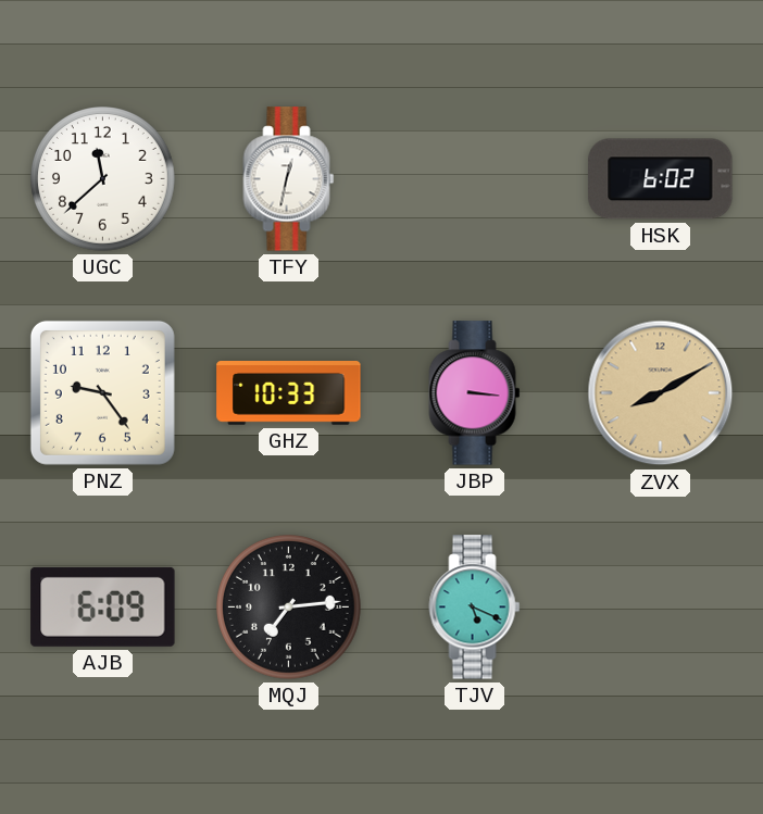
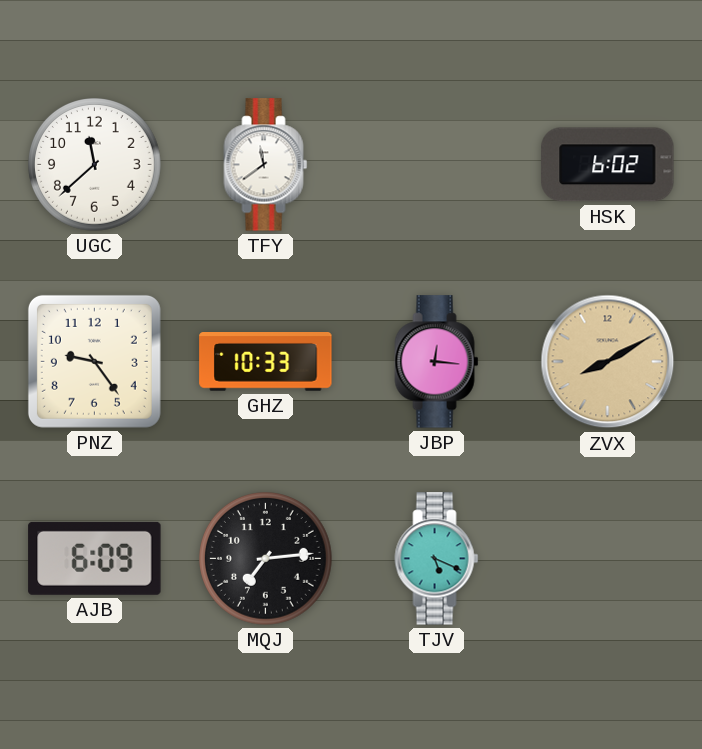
TFY: 12:32 -> 11:39
JBP: 3:16 -> 12:16
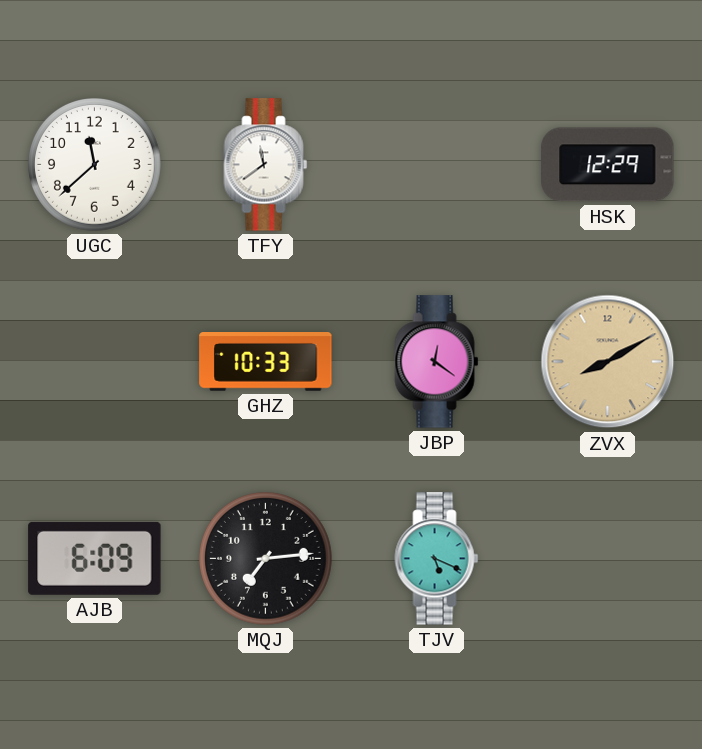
HSK: 6:02 -> 12:29
PNZ: 9:24 -> none
JBP: 12:16 -> 12:21
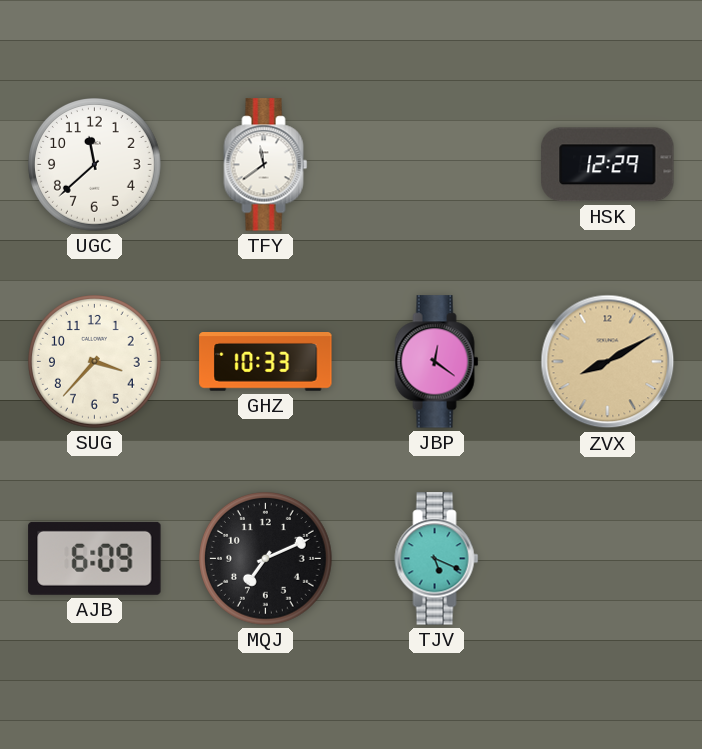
SUG: none -> 3:37
MQJ: 7:14 -> 7:11
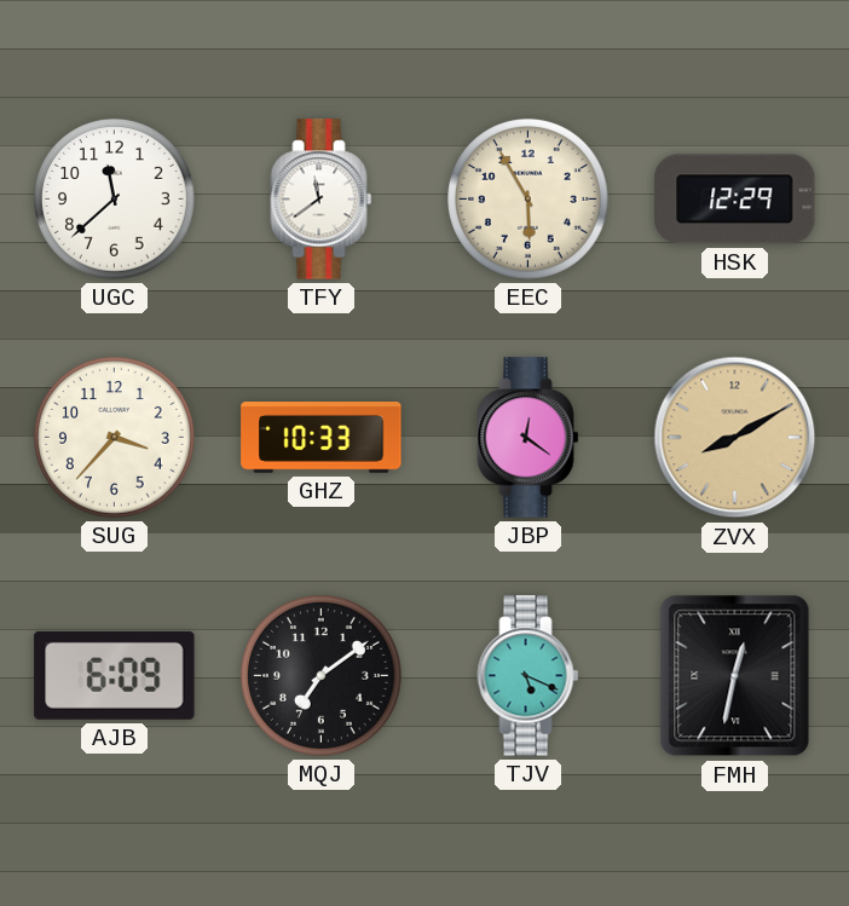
EEC: none -> 5:55
MQJ: 7:11 -> 7:09
FMH: none -> 12:32
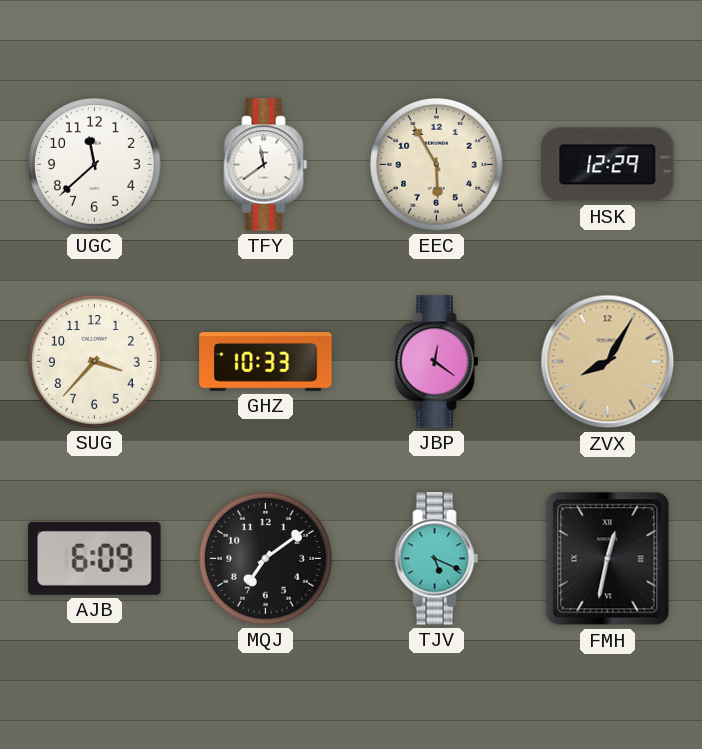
ZVX: 8:10 -> 8:05
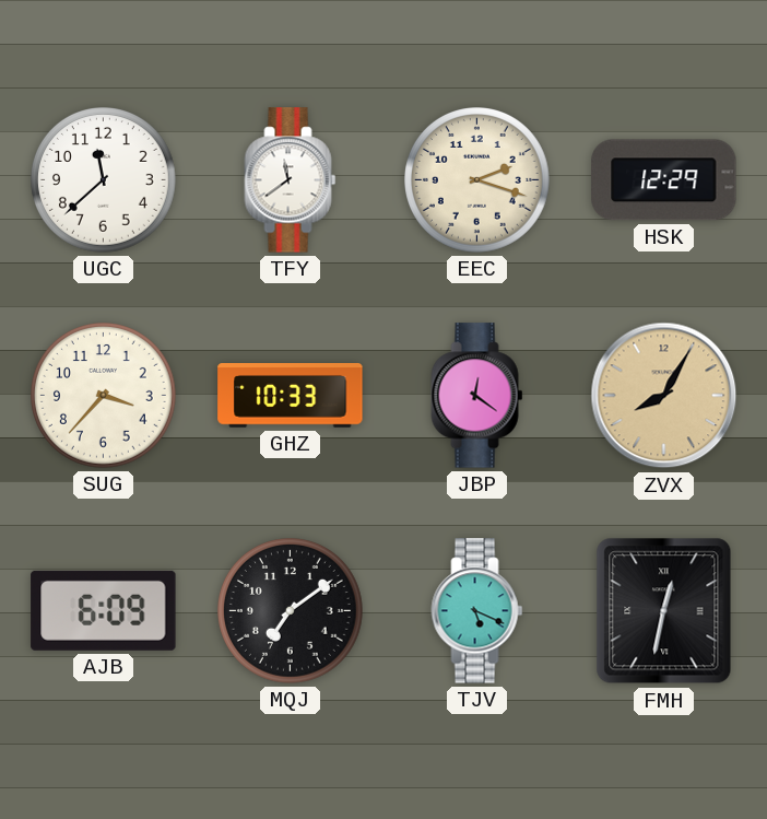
EEC: 5:55 -> 2:18
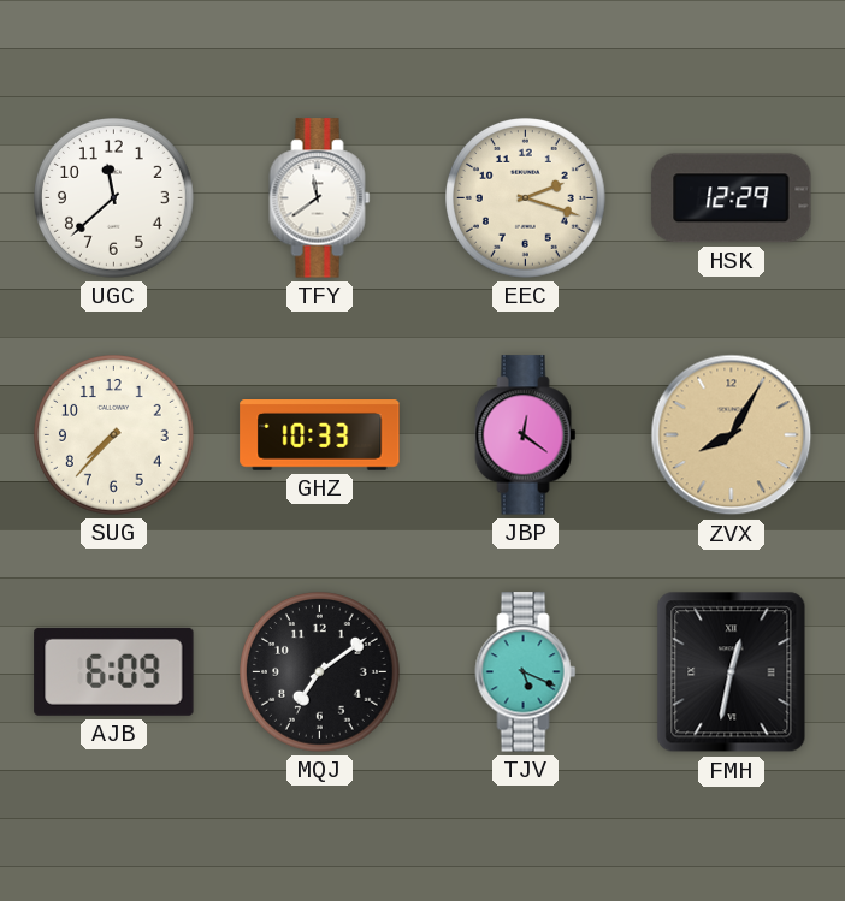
SUG: 3:37 -> 7:37
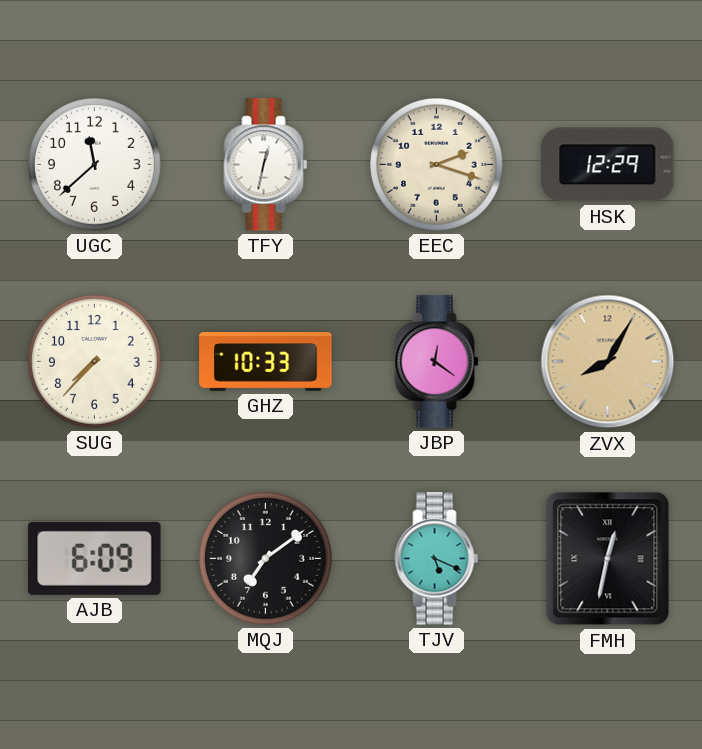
TFY: 11:39 -> 12:32
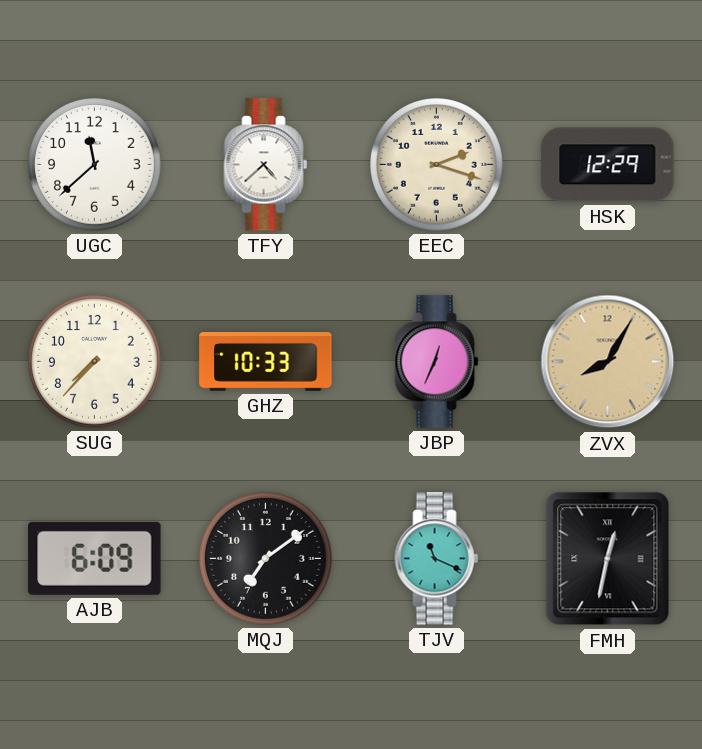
TFY: 12:32 -> 4:38
JBP: 12:21 -> 12:34
TJV: 5:19 -> 11:19
